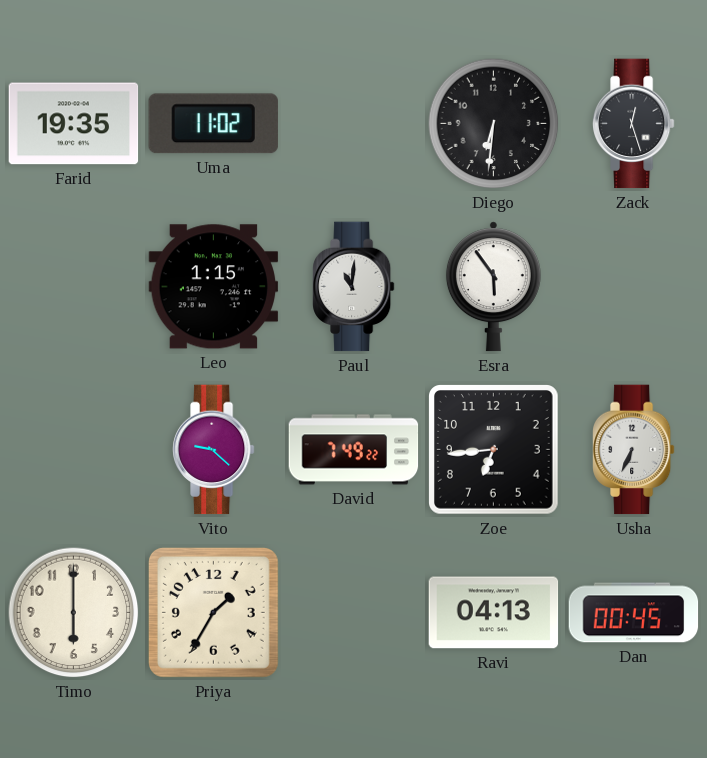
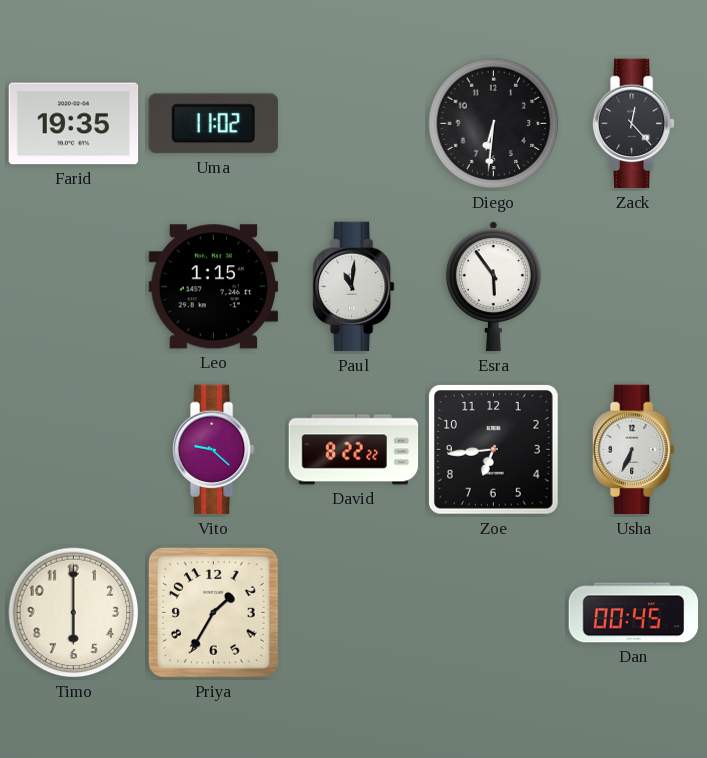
Zack: 12:27 -> 12:23
David: 7:49 -> 8:22
Ravi: 04:13 -> none
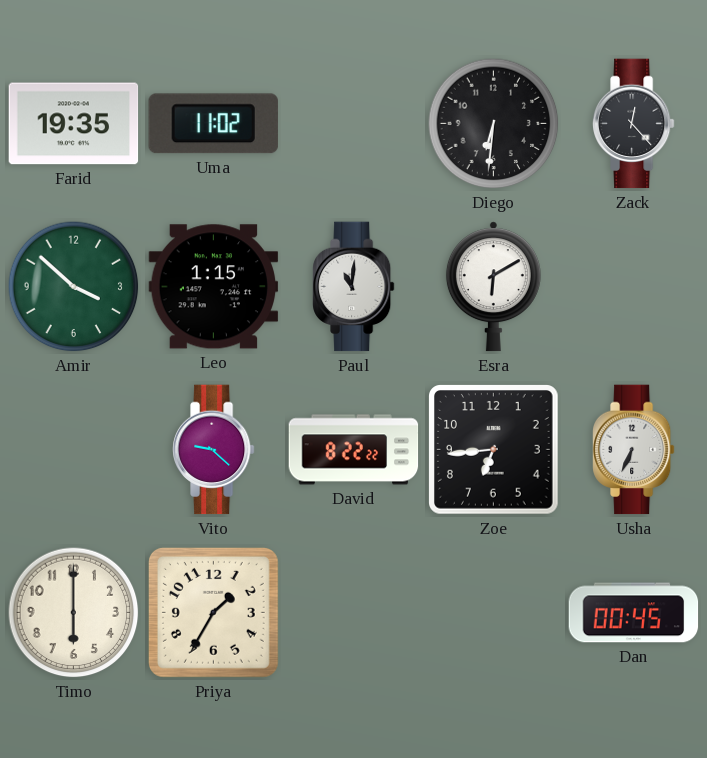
Amir: none -> 3:52
Esra: 5:54 -> 6:10
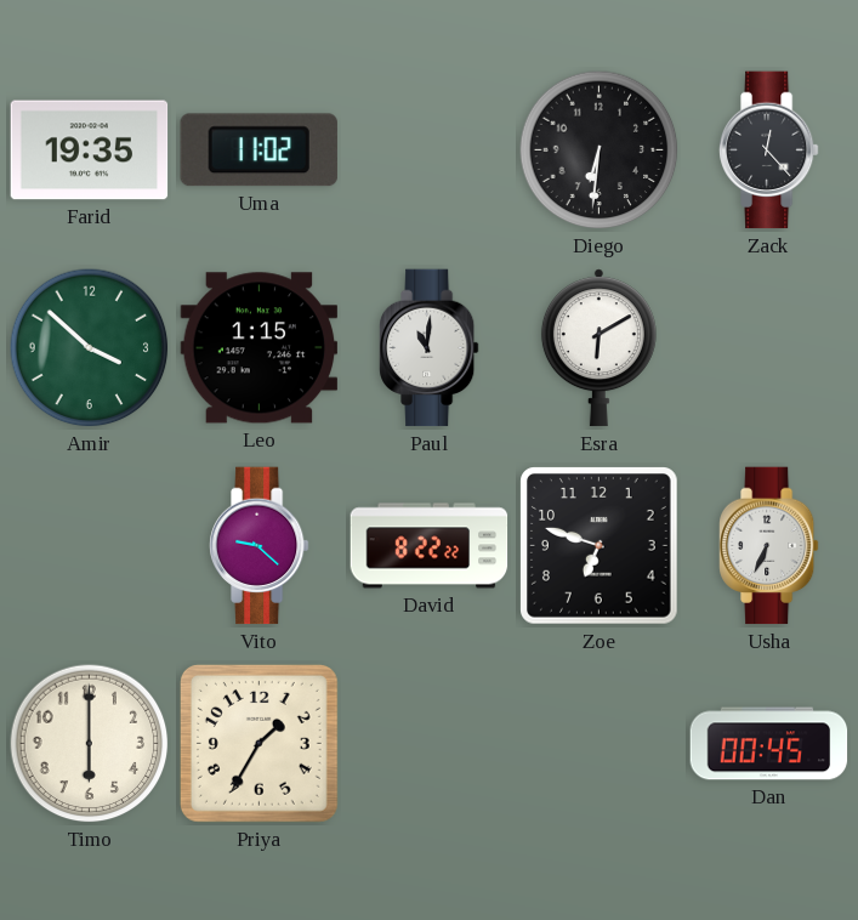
Zoe: 6:44 -> 6:48
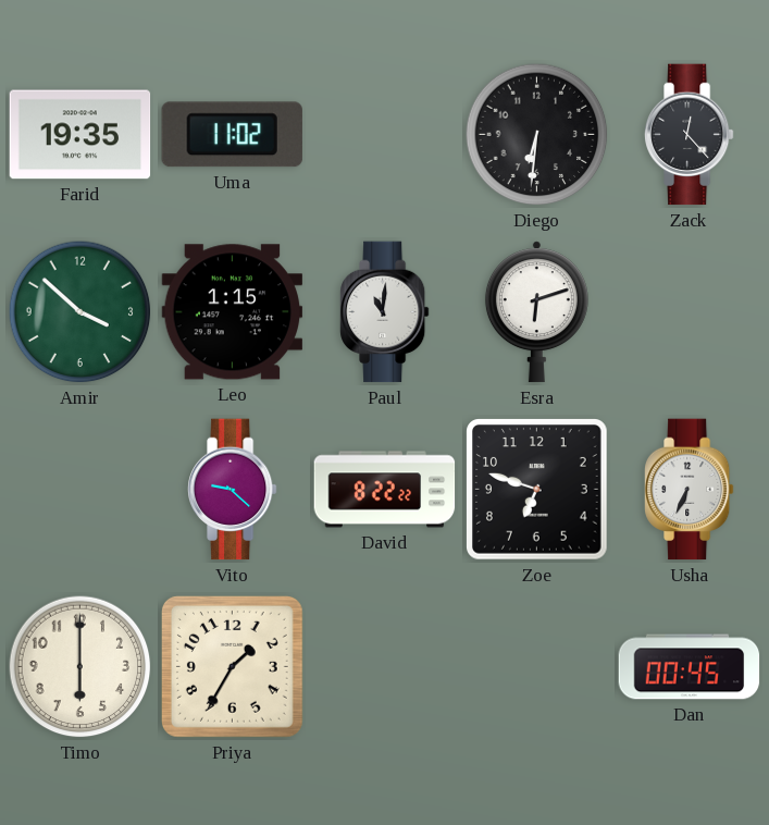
Esra: 6:10 -> 6:12
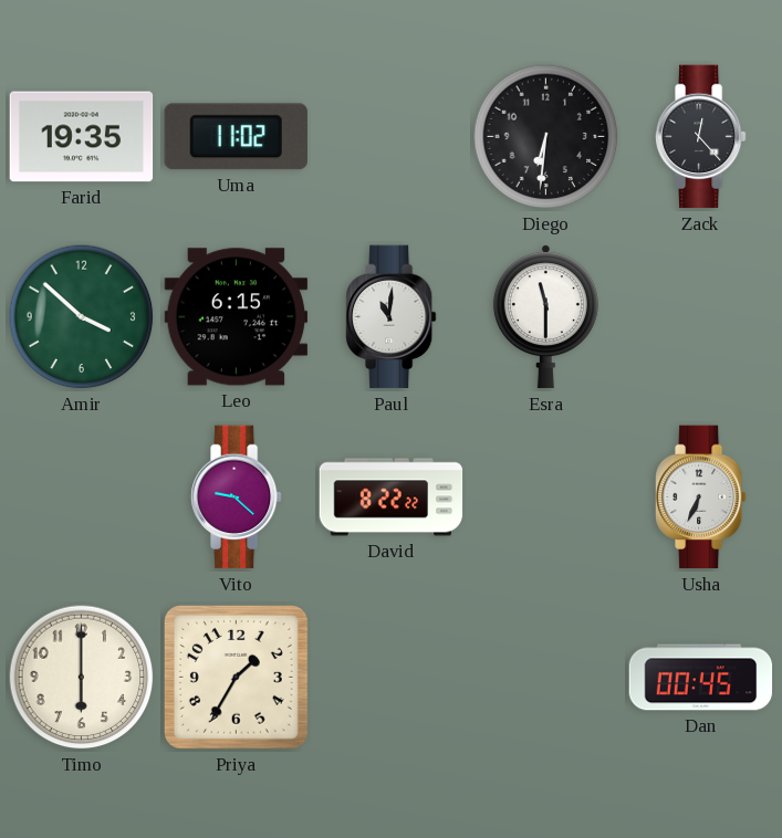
Leo: 1:15 -> 6:15
Esra: 6:12 -> 11:30
Zoe: 6:48 -> none
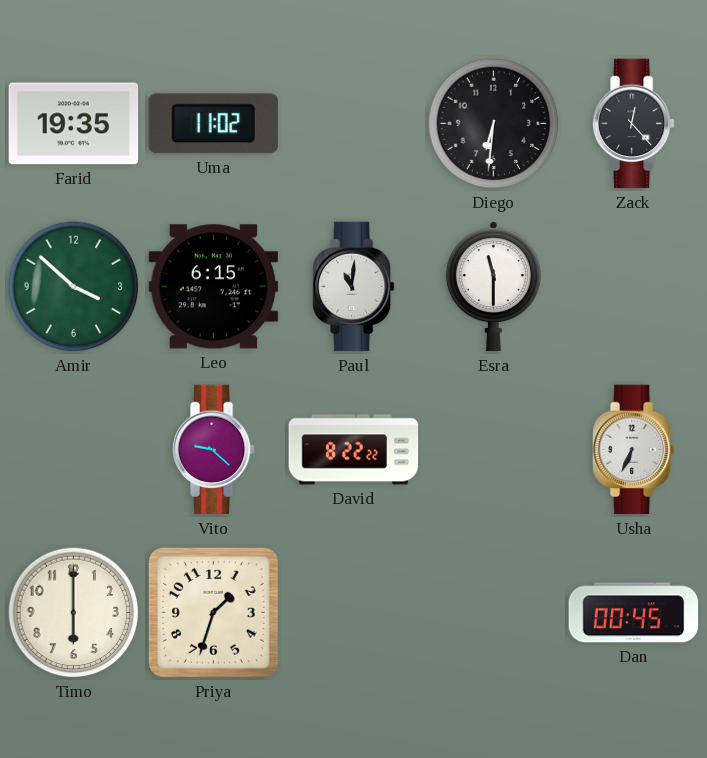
Priya: 1:35 -> 1:33
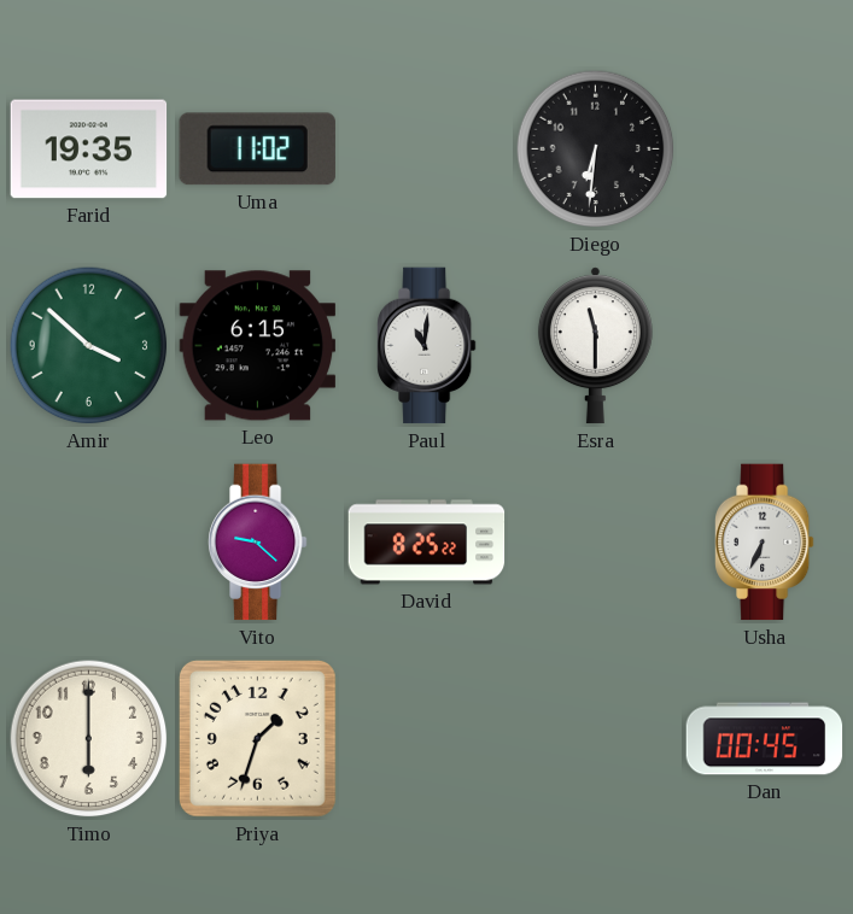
Zack: 12:23 -> none
David: 8:22 -> 8:25
